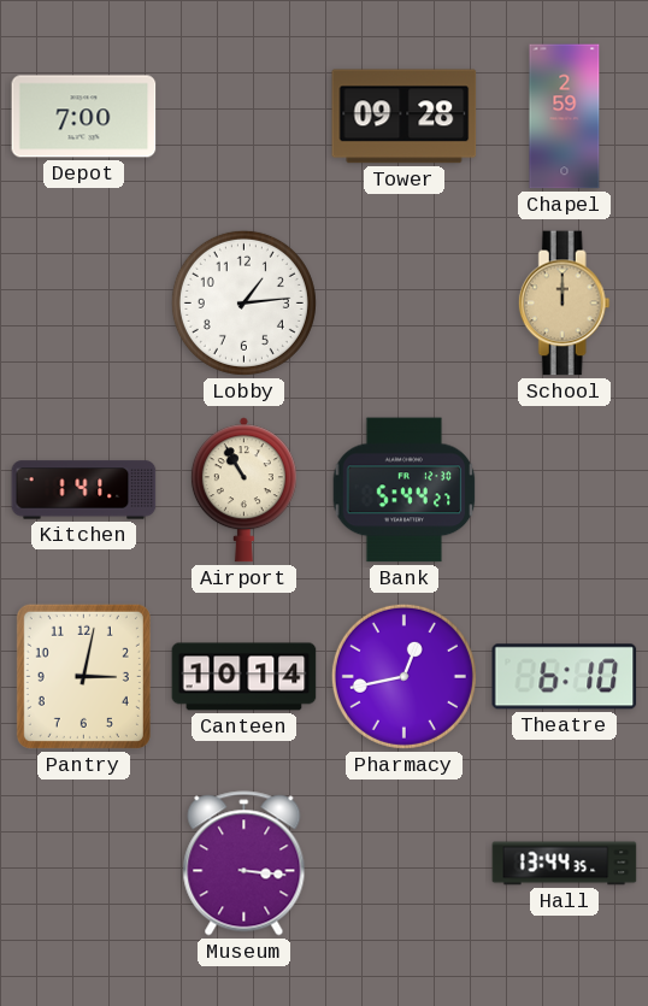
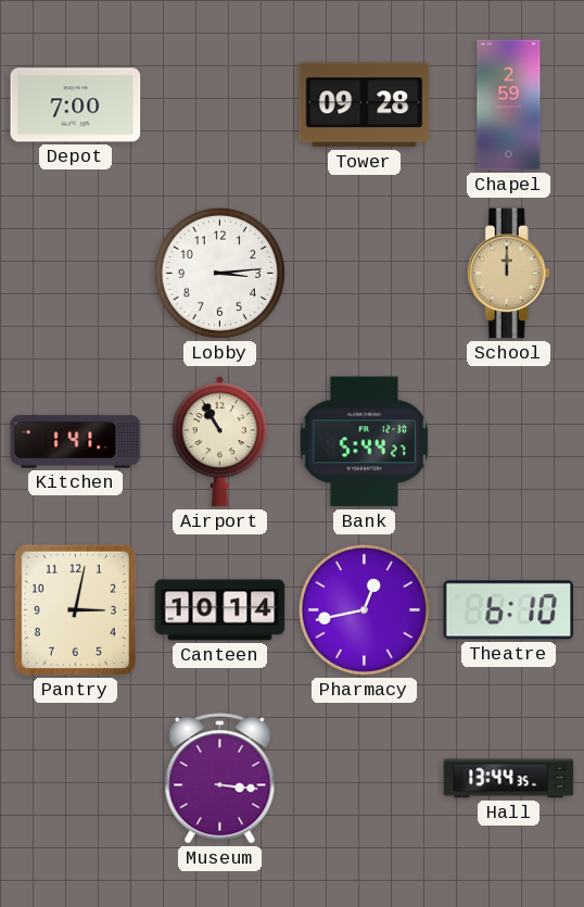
Lobby: 1:14 -> 3:14
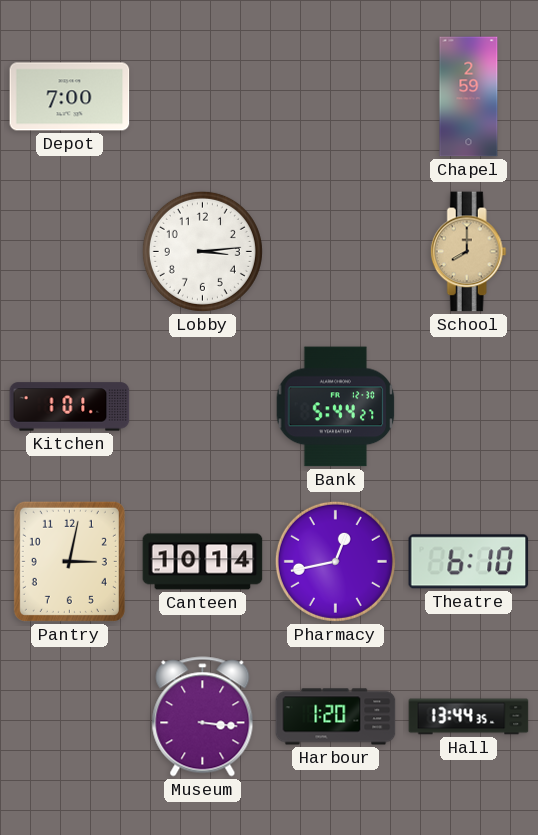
Tower: 09:28 -> none
School: 12:00 -> 8:00
Kitchen: 1:41 -> 1:01
Airport: 10:55 -> none
Harbour: none -> 1:20
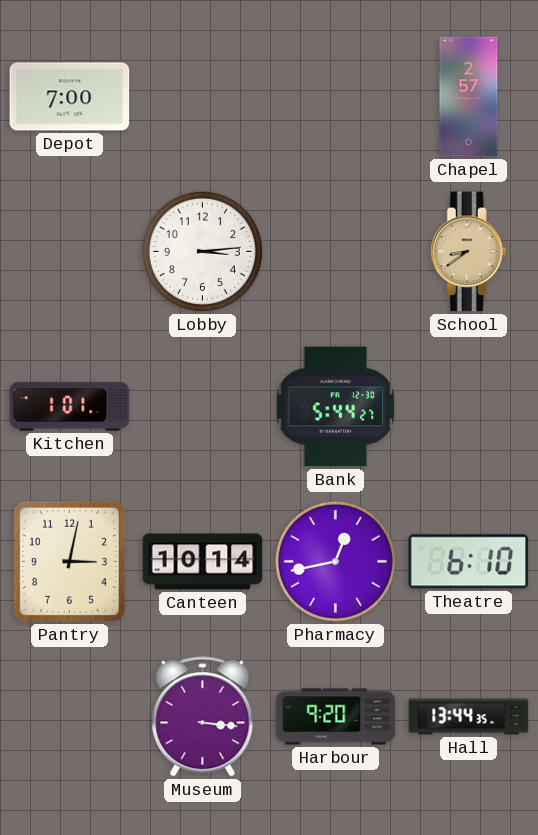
Chapel: 2:59 -> 2:57
School: 8:00 -> 8:39
Harbour: 1:20 -> 9:20
